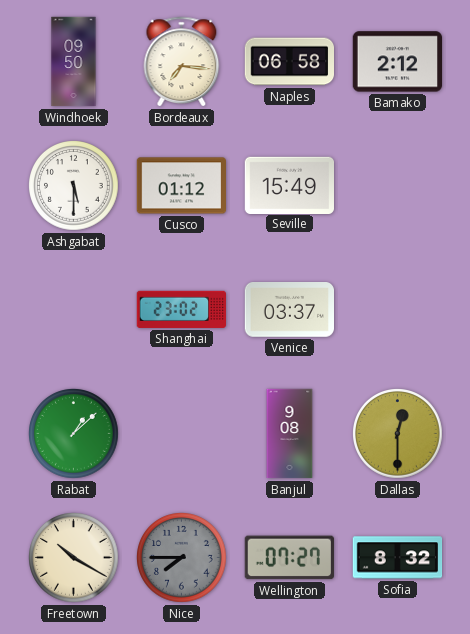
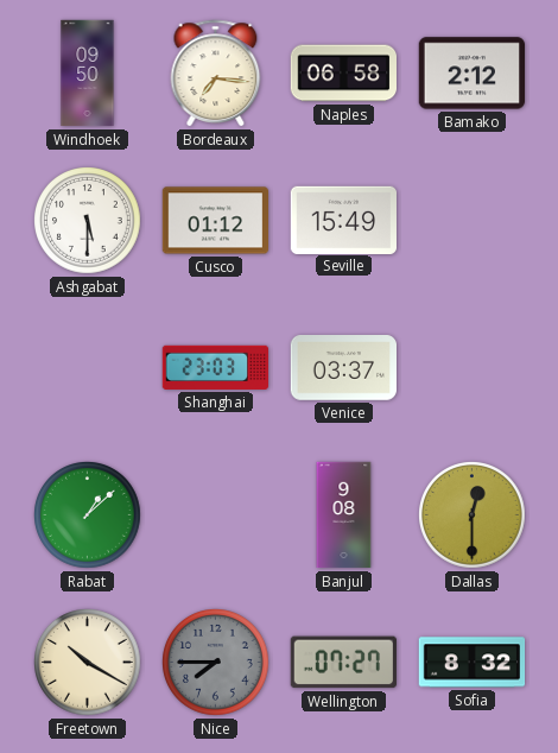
Shanghai: 23:02 -> 23:03
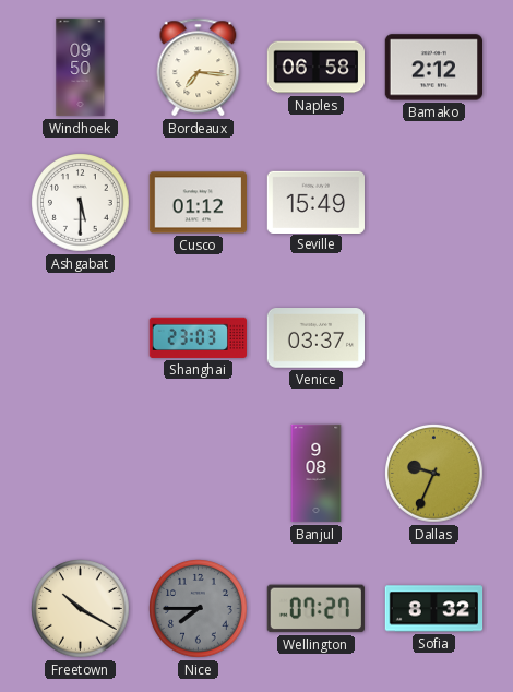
Rabat: 1:08 -> none
Dallas: 12:30 -> 9:34
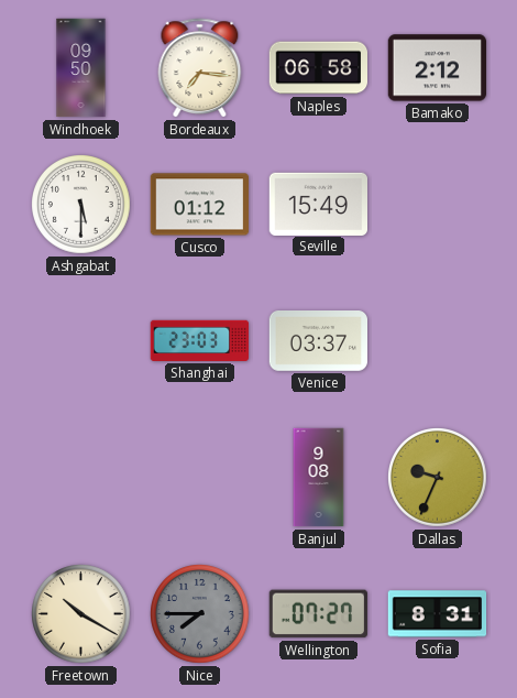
Sofia: 8:32 -> 8:31
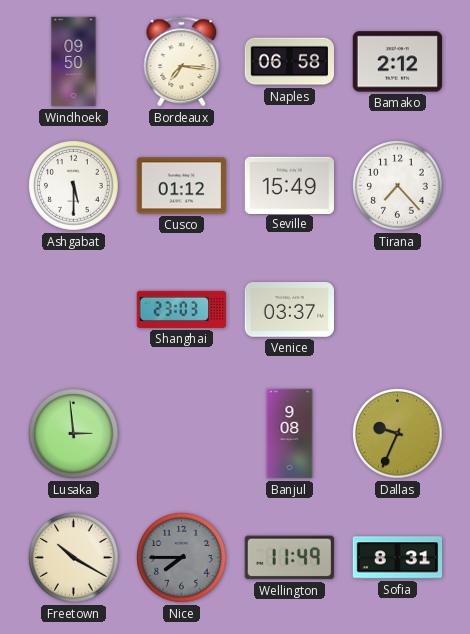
Tirana: none -> 7:23
Lusaka: none -> 2:59
Wellington: 07:27 -> 11:49
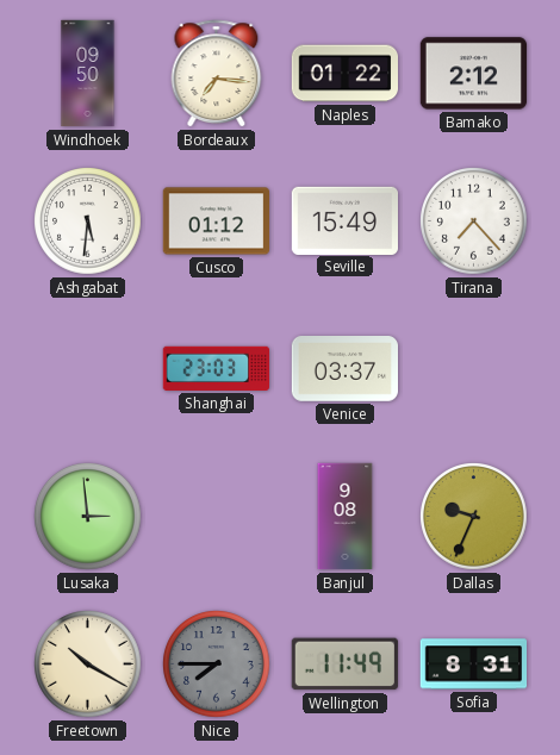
Naples: 06:58 -> 01:22
Ashgabat: 5:30 -> 5:31
